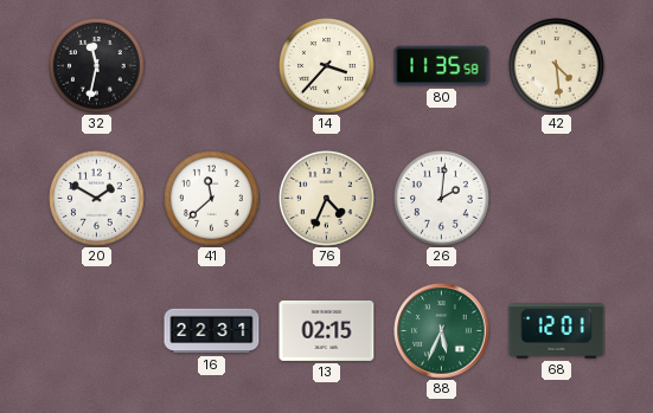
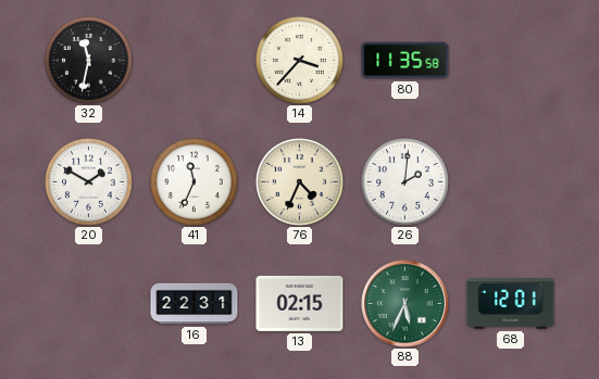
42: 4:29 -> none
41: 11:38 -> 11:34
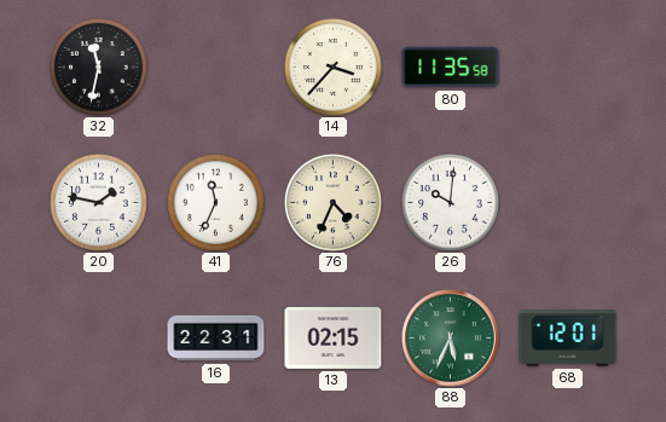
20: 1:50 -> 1:47
26: 2:01 -> 10:01
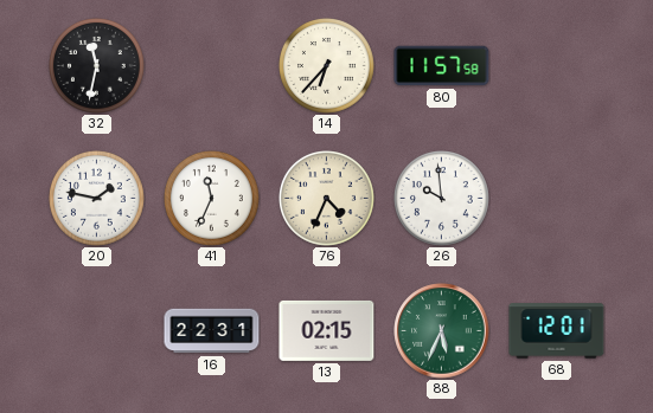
14: 3:37 -> 6:37
80: 11:35 -> 11:57
26: 10:01 -> 9:59
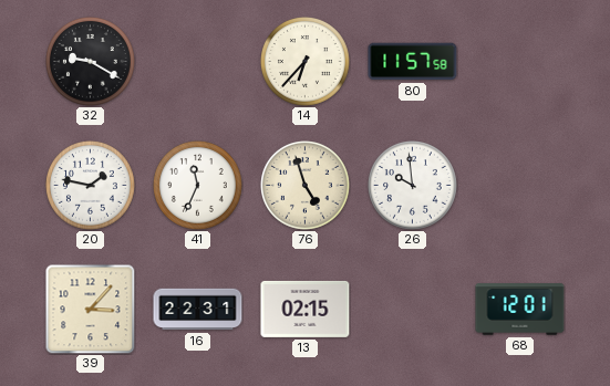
32: 11:32 -> 9:20
76: 4:34 -> 4:57
39: none -> 3:07
88: 5:34 -> none
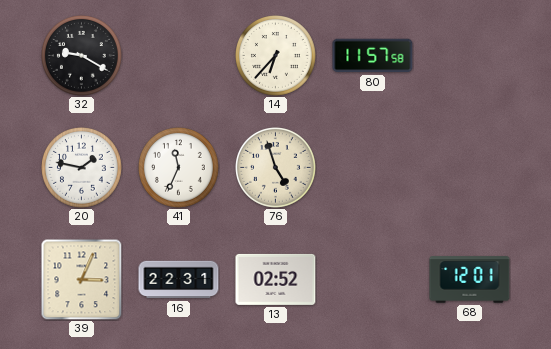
26: 9:59 -> none
39: 3:07 -> 3:04
13: 02:15 -> 02:52
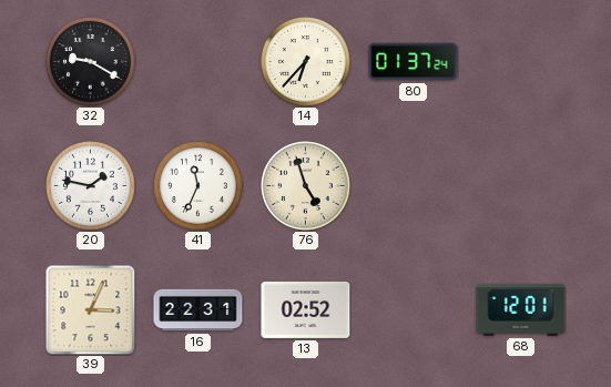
80: 11:57 -> 01:37
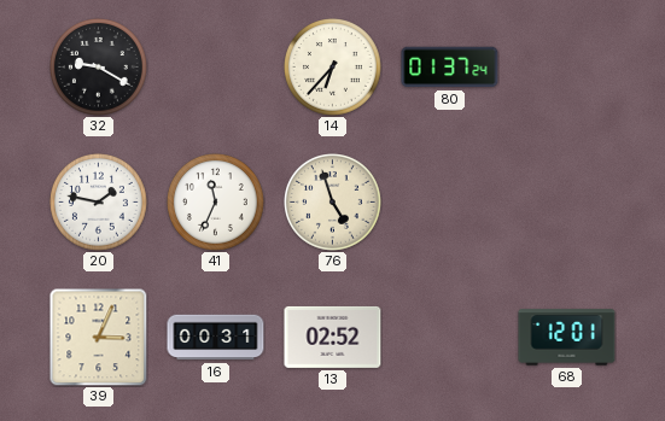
16: 22:31 -> 00:31
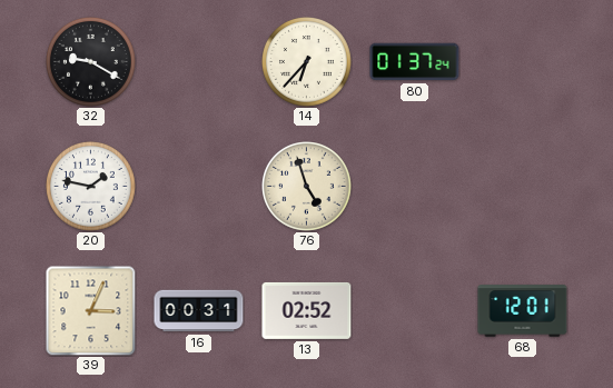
41: 11:34 -> none
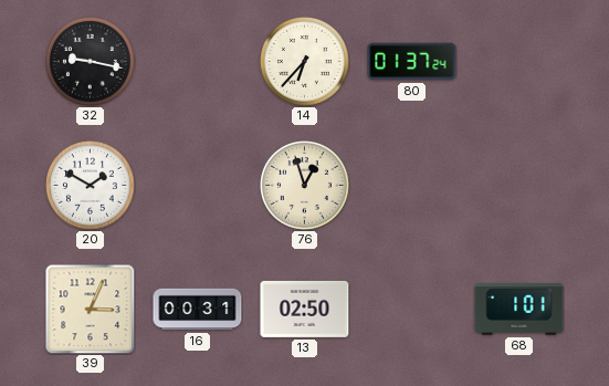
32: 9:20 -> 9:17
20: 1:47 -> 1:50
76: 4:57 -> 12:57
13: 02:52 -> 02:50
68: 12:01 -> 1:01
